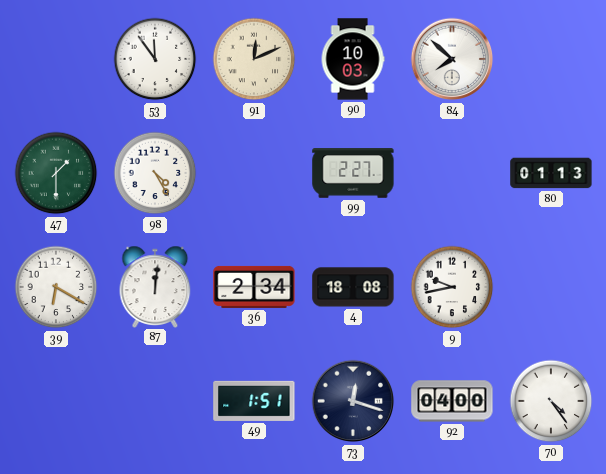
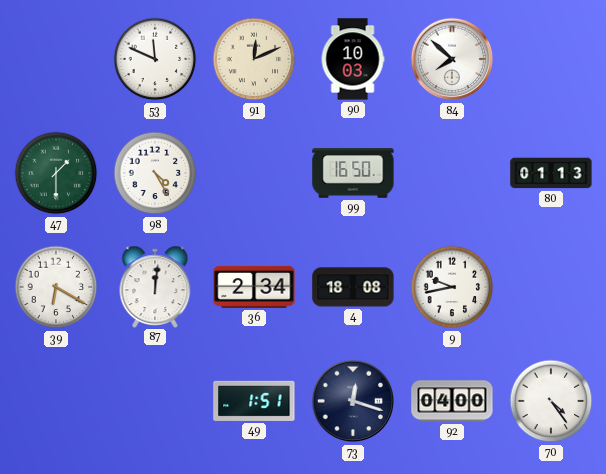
53: 11:54 -> 11:49
99: 2:27 -> 16:50
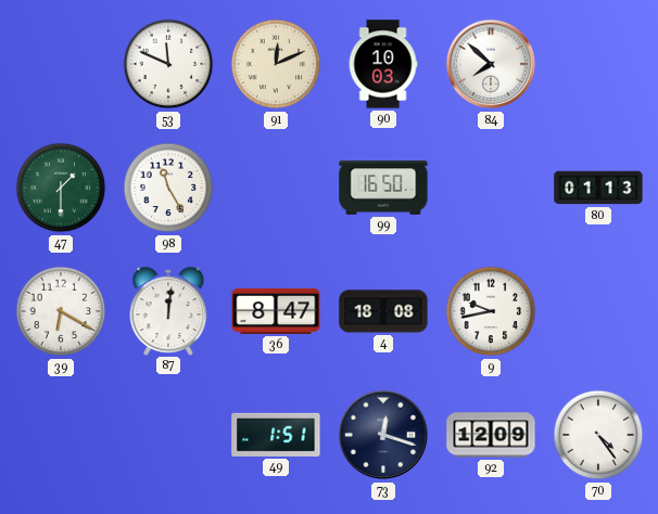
98: 4:25 -> 11:25
36: 2:34 -> 8:47
92: 04:00 -> 12:09
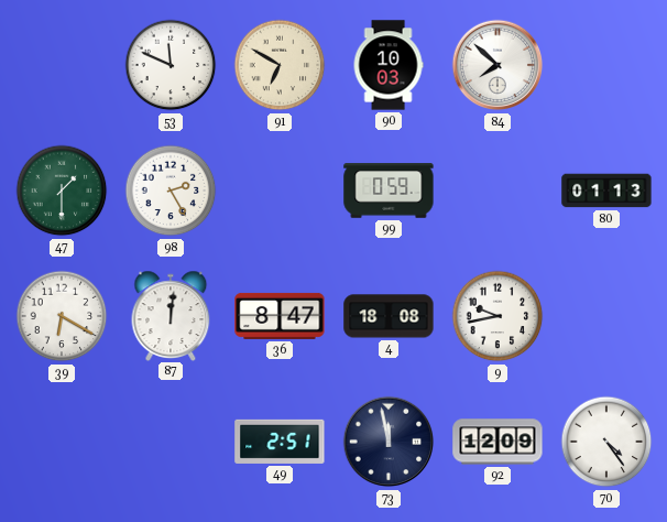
91: 12:11 -> 6:50
98: 11:25 -> 2:25
99: 16:50 -> 0:59
49: 1:51 -> 2:51
73: 12:18 -> 11:58
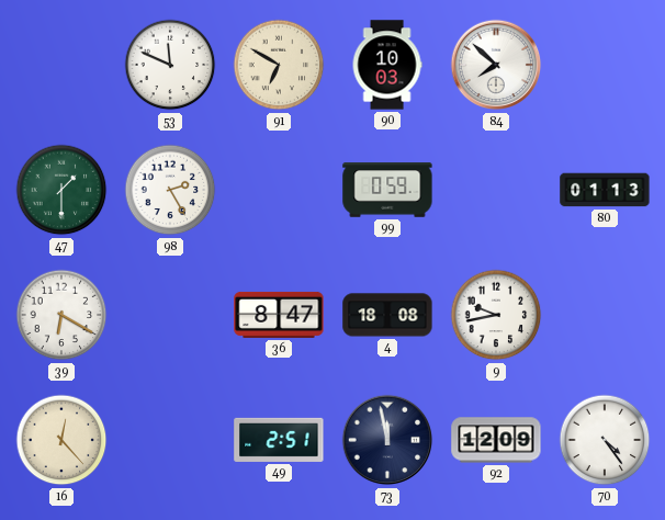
87: 12:01 -> none
16: none -> 12:23
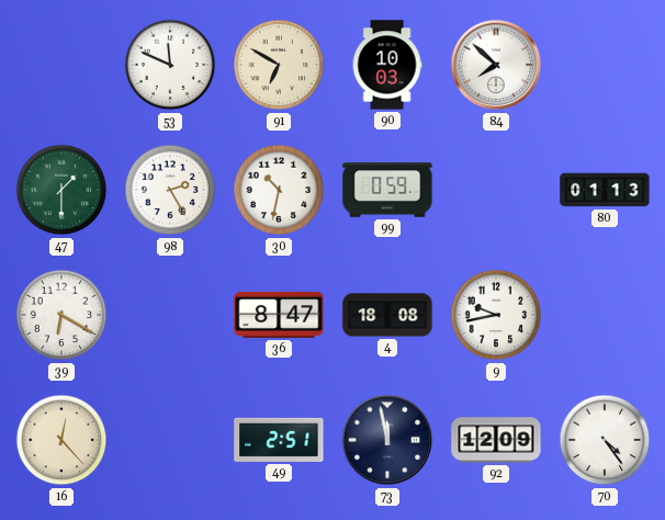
30: none -> 10:32
